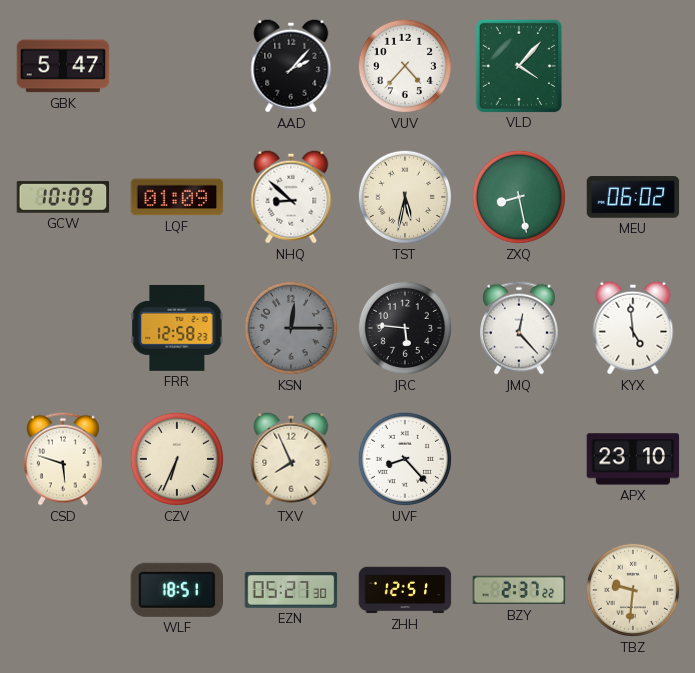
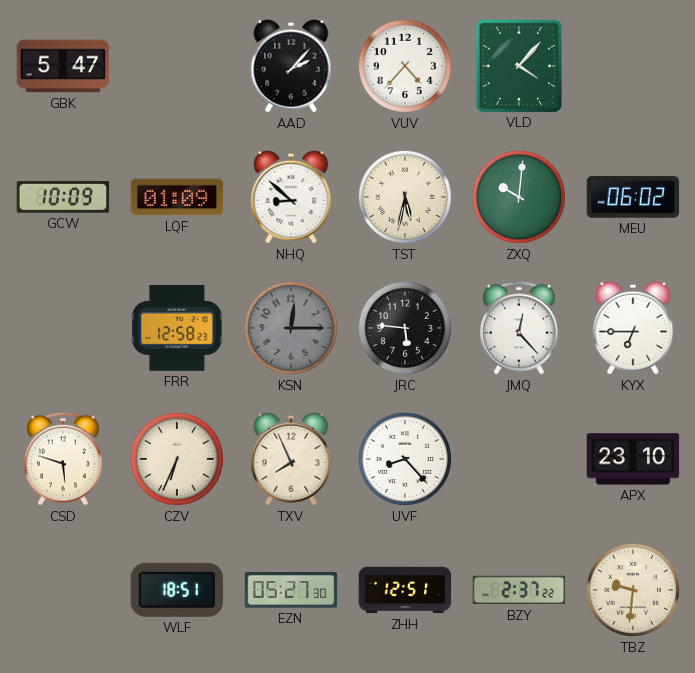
ZXQ: 8:28 -> 10:01
KYX: 4:59 -> 6:45
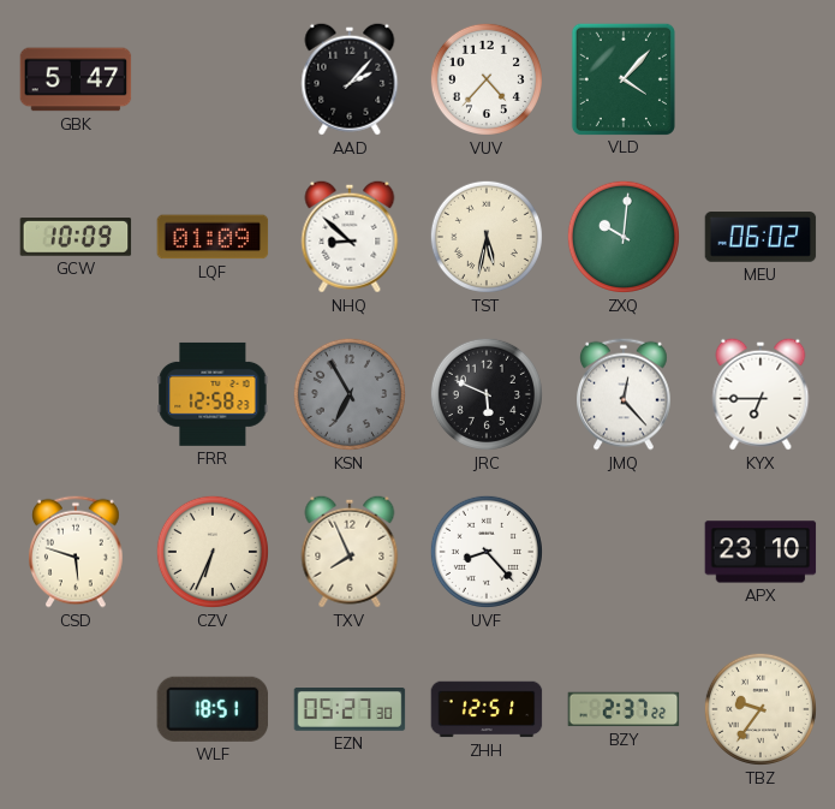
KSN: 12:15 -> 6:55
JRC: 5:46 -> 5:49
TBZ: 9:31 -> 9:36
